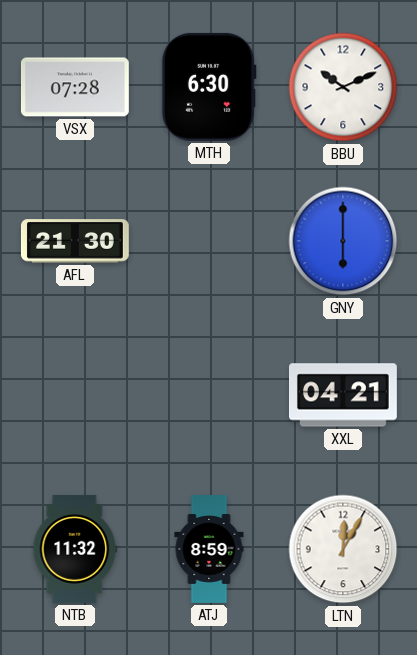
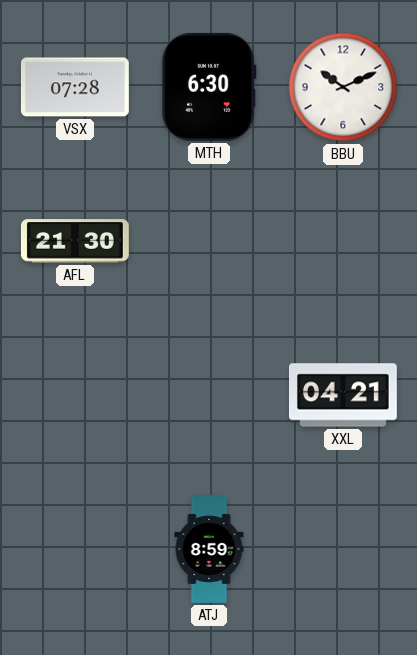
GNY: 6:00 -> none
NTB: 11:32 -> none
LTN: 12:05 -> none
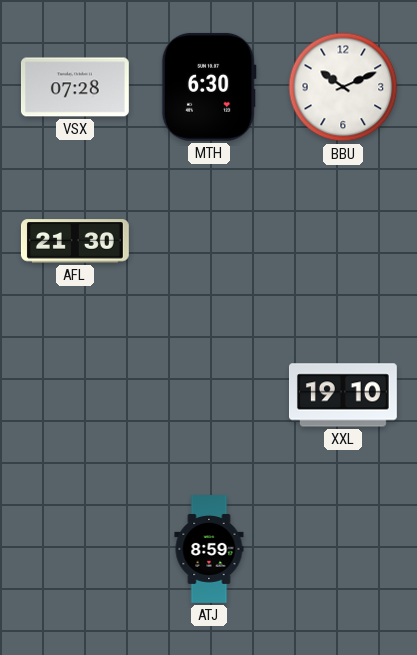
XXL: 04:21 -> 19:10
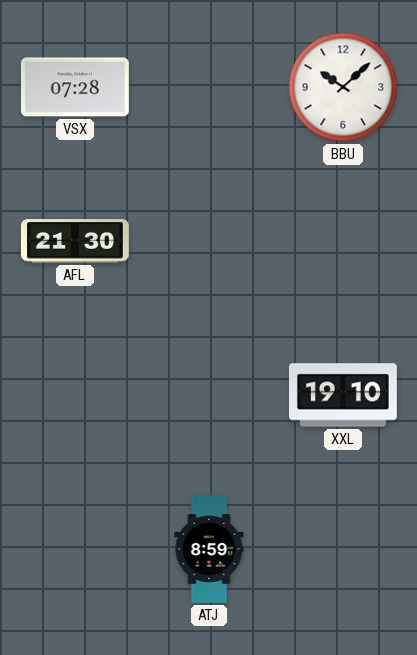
MTH: 6:30 -> none
BBU: 10:11 -> 10:08
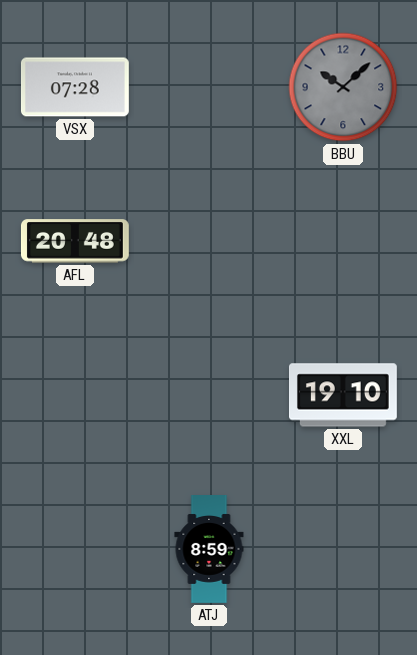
BBU dial: white -> grey
AFL: 21:30 -> 20:48
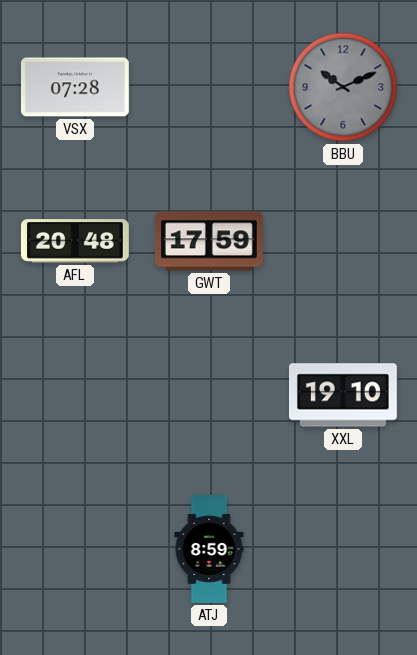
BBU: 10:08 -> 10:11
GWT: none -> 17:59
